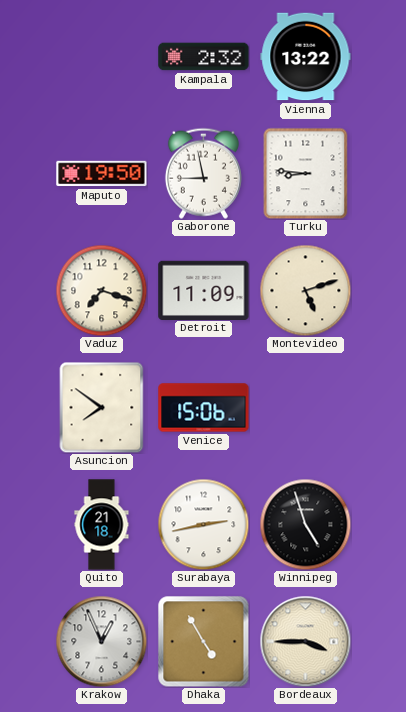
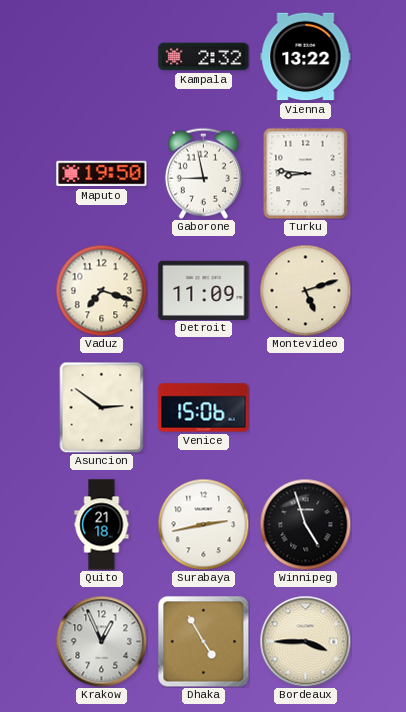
Asuncion: 7:51 -> 2:51
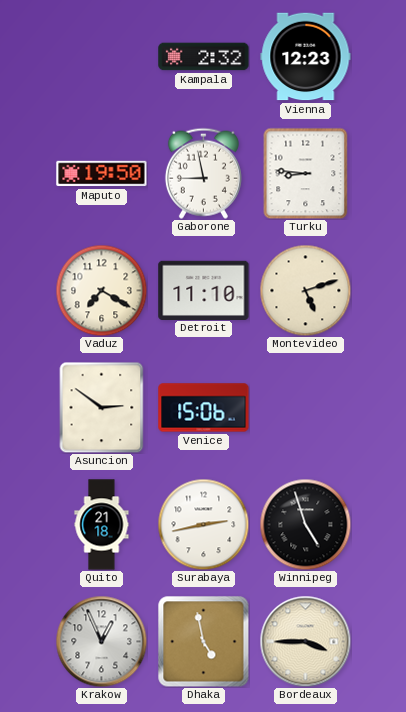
Vienna: 13:22 -> 12:23
Vaduz: 7:18 -> 7:20
Detroit: 11:09 -> 11:10
Dhaka: 4:55 -> 4:58
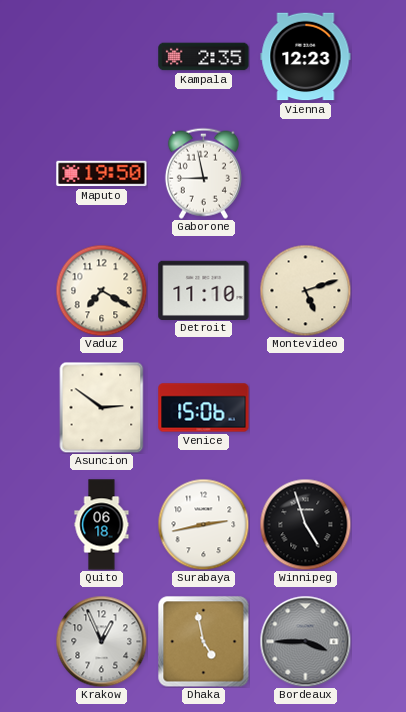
Kampala: 2:32 -> 2:35
Turku: 8:46 -> none
Quito: 21:18 -> 06:18
Bordeaux dial: cream -> grey
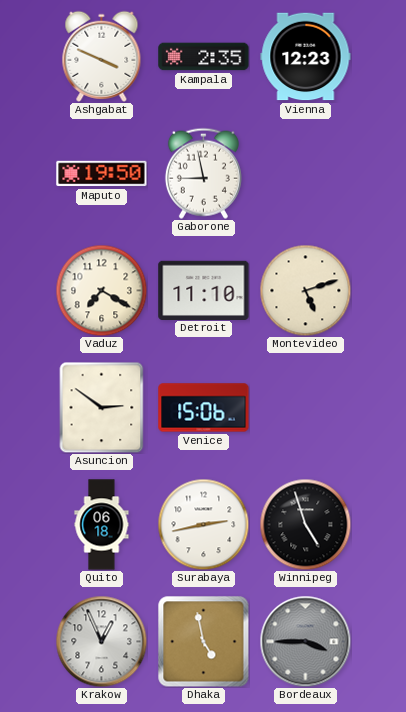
Ashgabat: none -> 3:49
